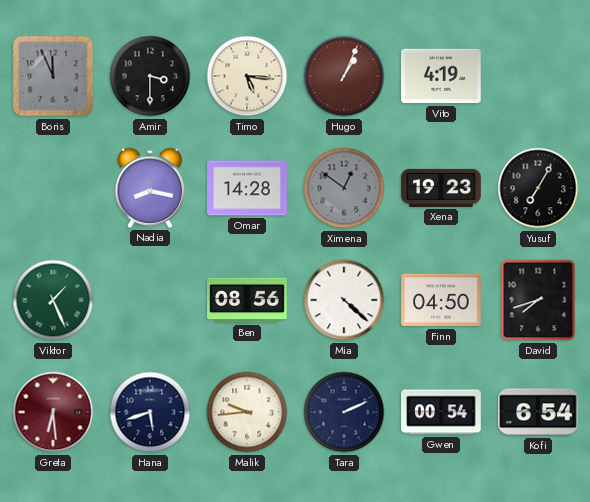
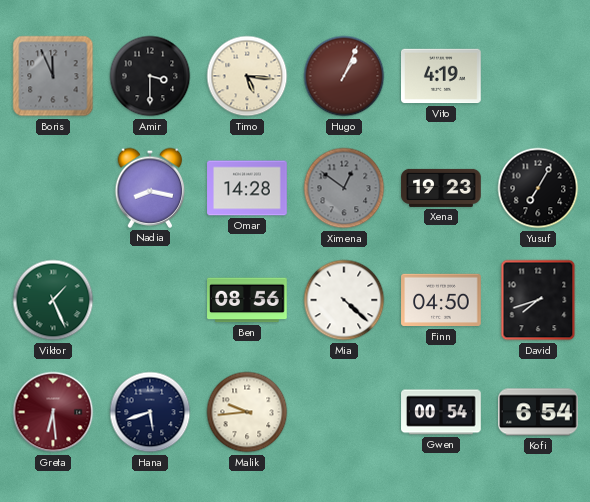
Tara: 2:11 -> none
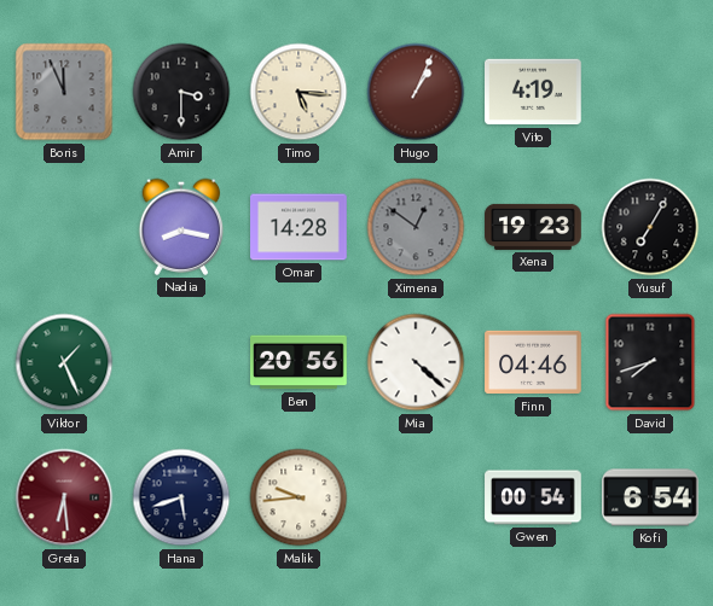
Ben: 08:56 -> 20:56
Finn: 04:50 -> 04:46
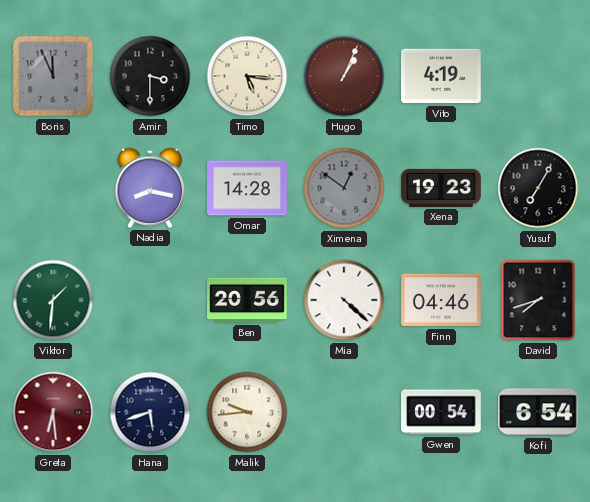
Viktor: 1:26 -> 1:31
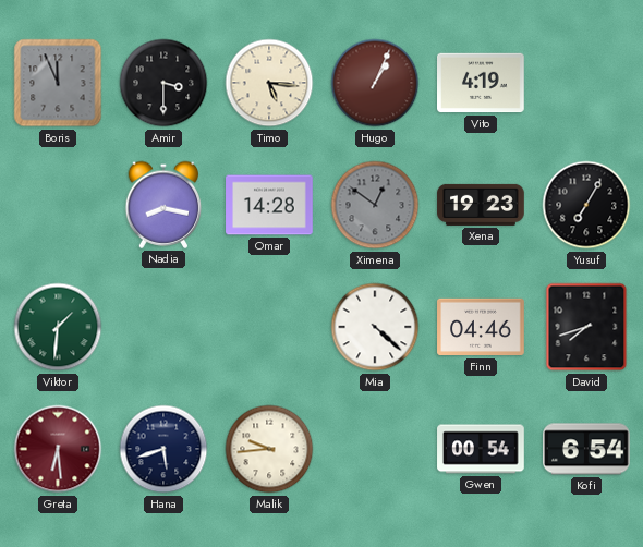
Ben: 20:56 -> none
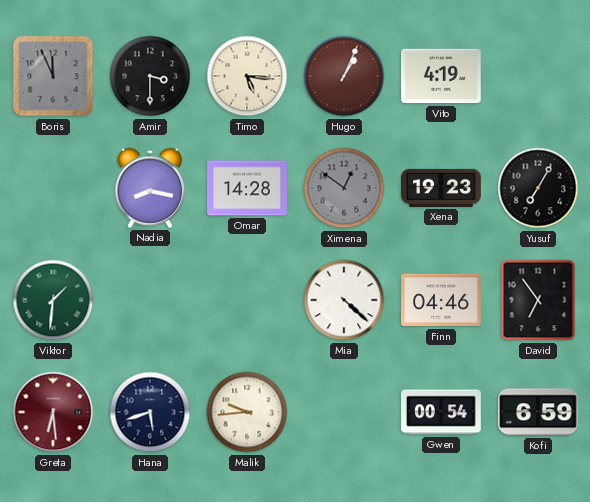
David: 7:42 -> 6:54
Kofi: 6:54 -> 6:59
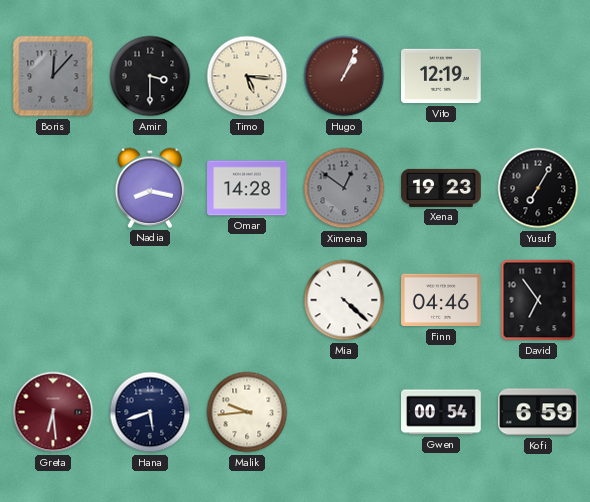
Boris: 11:56 -> 12:07
Vito: 4:19 -> 12:19
Viktor: 1:31 -> none
